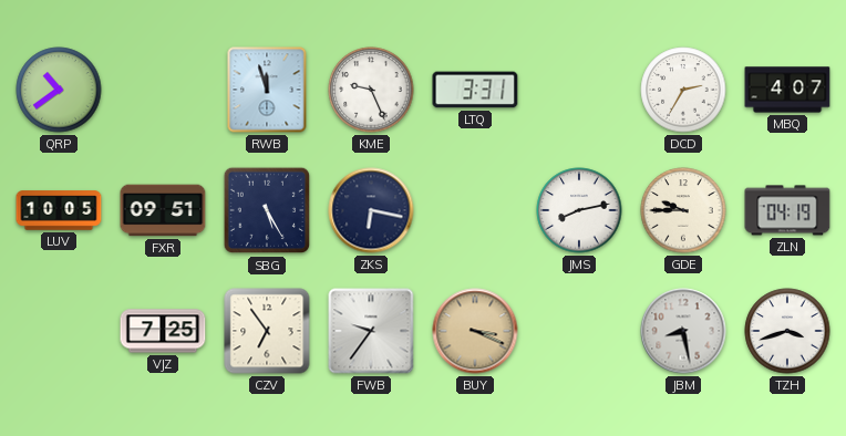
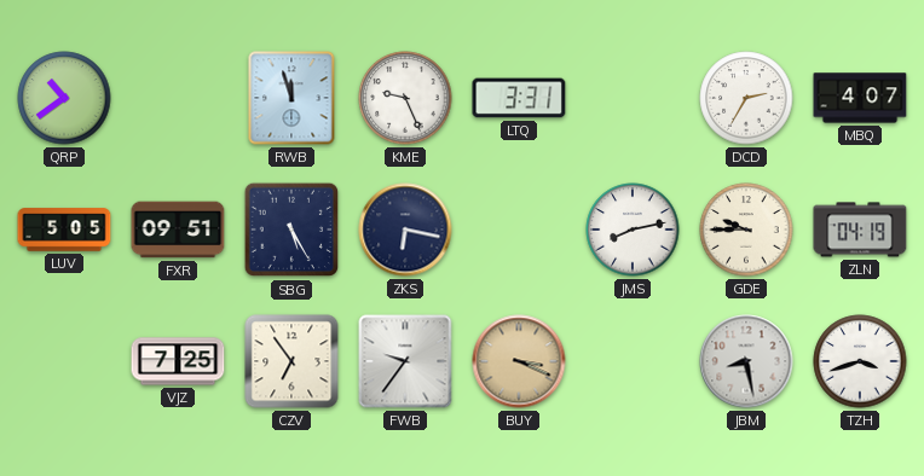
LUV: 10:05 -> 5:05
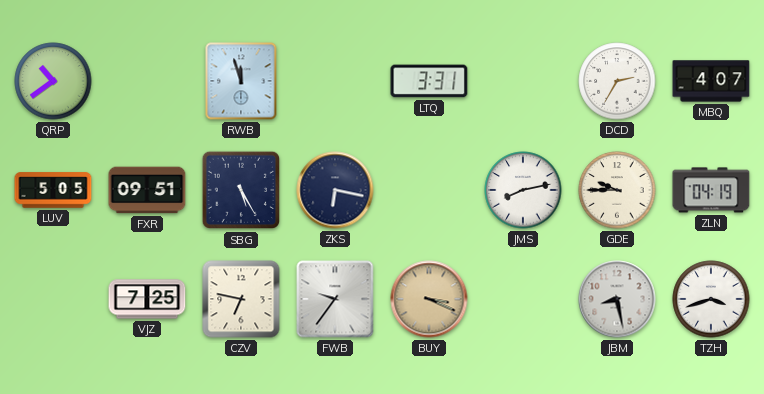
KME: 9:26 -> none
CZV: 6:54 -> 6:47
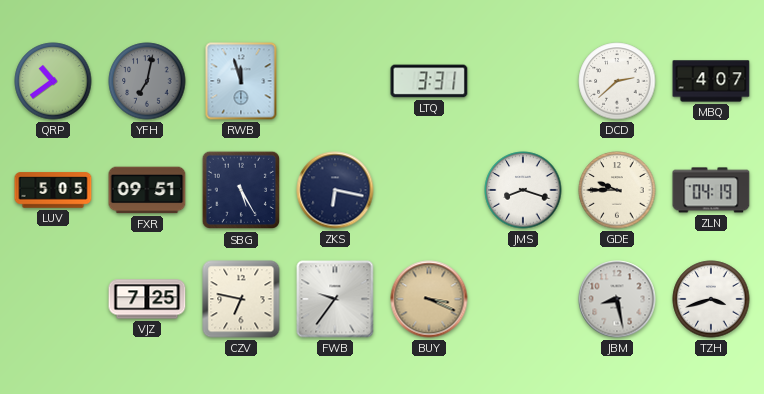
YFH: none -> 7:02
DCD: 2:35 -> 2:38
JMS: 8:13 -> 8:18
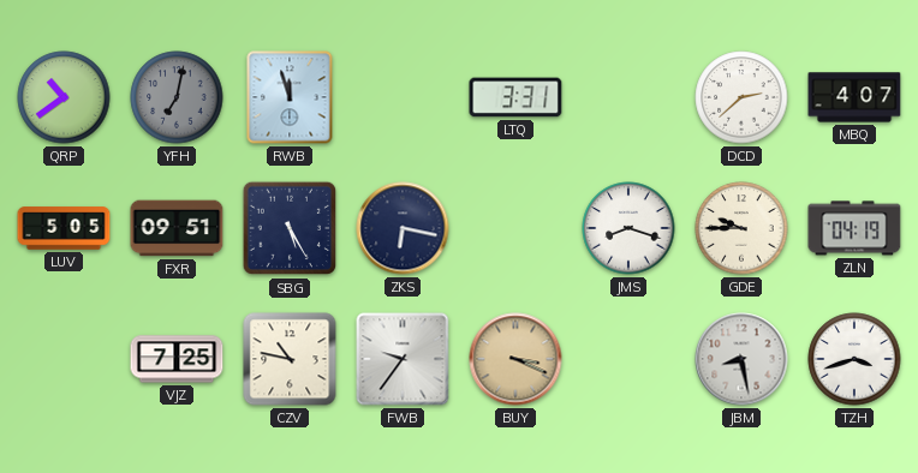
CZV: 6:47 -> 10:47
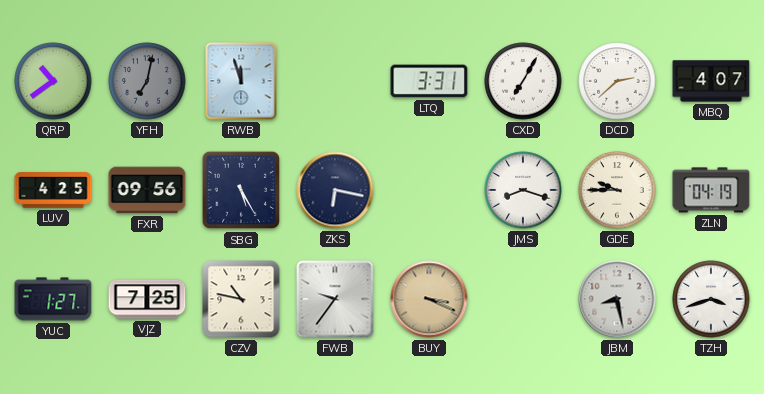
CXD: none -> 7:05
LUV: 5:05 -> 4:25
FXR: 09:51 -> 09:56
YUC: none -> 1:27
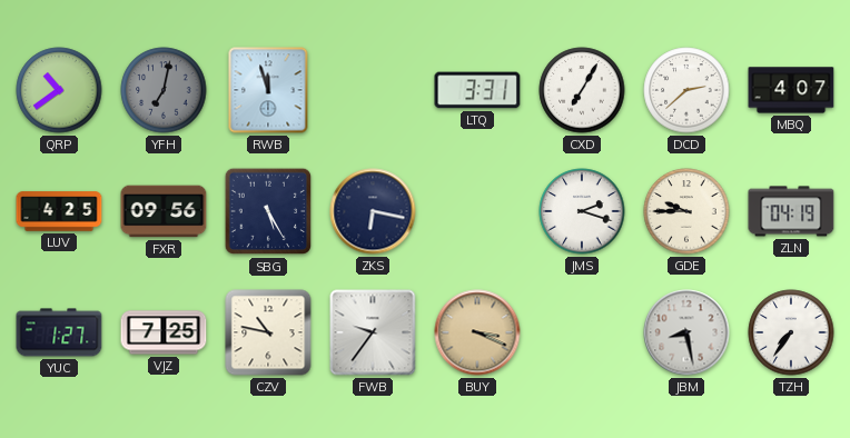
JMS: 8:18 -> 2:18
TZH: 3:42 -> 7:36
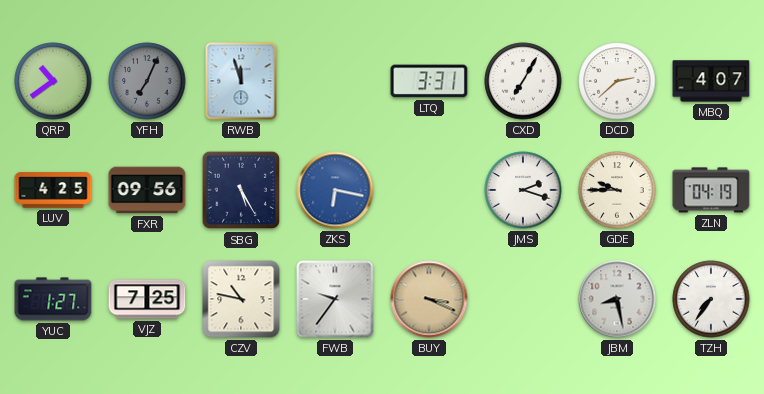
YFH: 7:02 -> 7:04
ZKS dial: navy -> blue
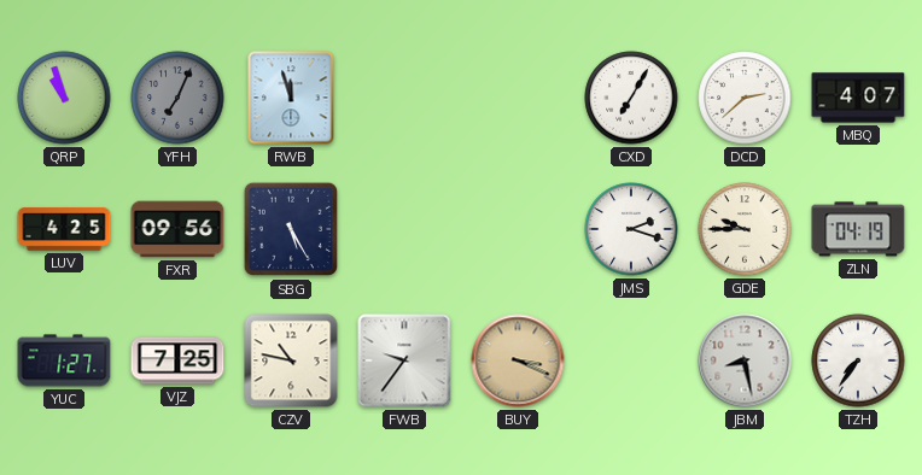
QRP: 10:39 -> 10:57
LTQ: 3:31 -> none
ZKS: 6:17 -> none
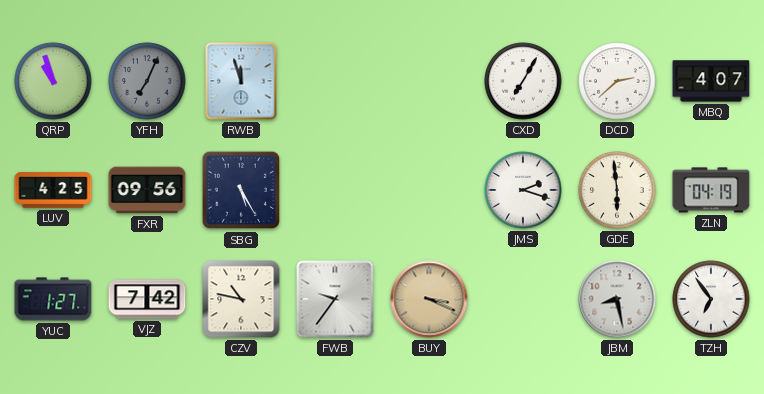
GDE: 9:45 -> 5:59
VJZ: 7:25 -> 7:42
TZH: 7:36 -> 6:54
